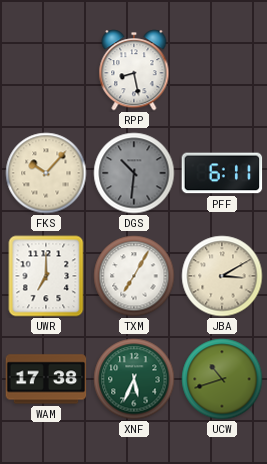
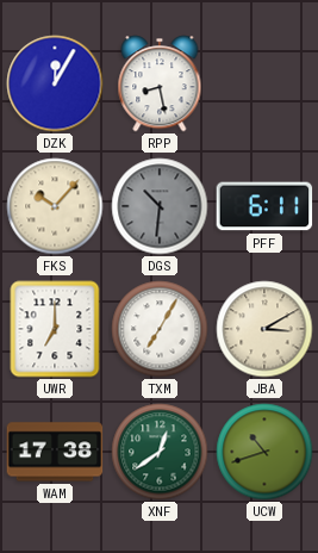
DZK: none -> 12:05
XNF: 5:34 -> 12:39
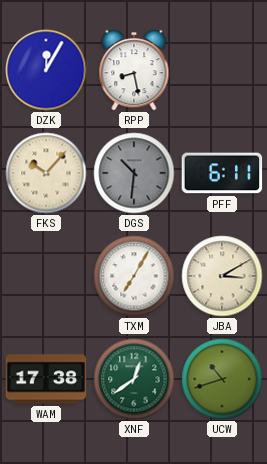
UWR: 7:00 -> none
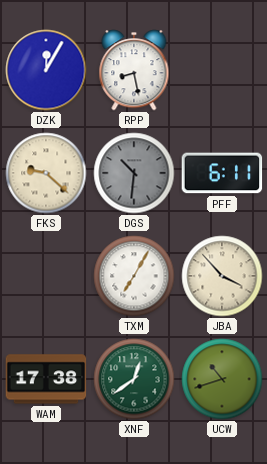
FKS: 10:07 -> 9:22
JBA: 3:10 -> 3:53
